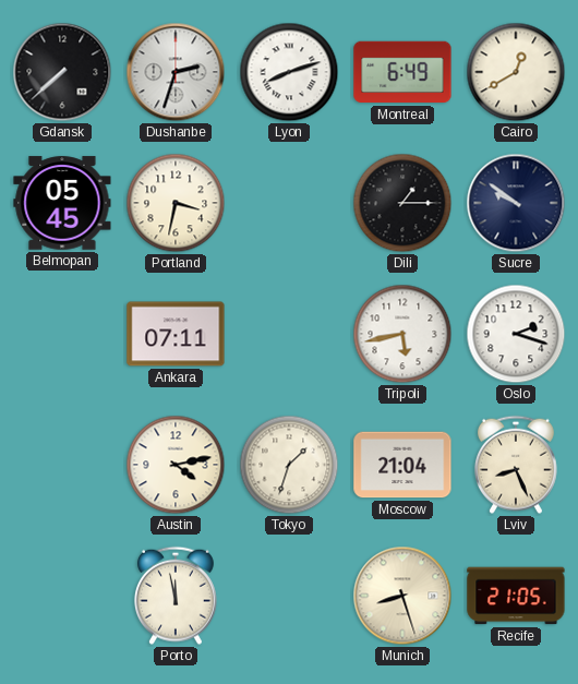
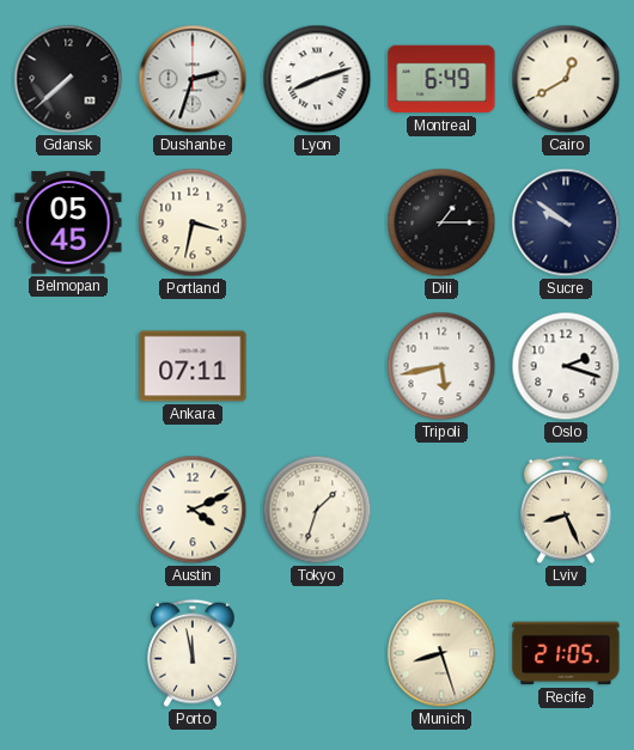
Austin: 4:13 -> 4:11
Moscow: 21:04 -> none
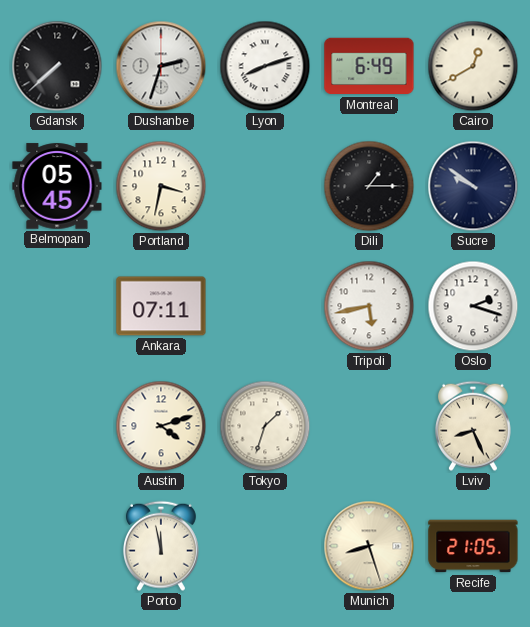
Austin: 4:11 -> 4:12
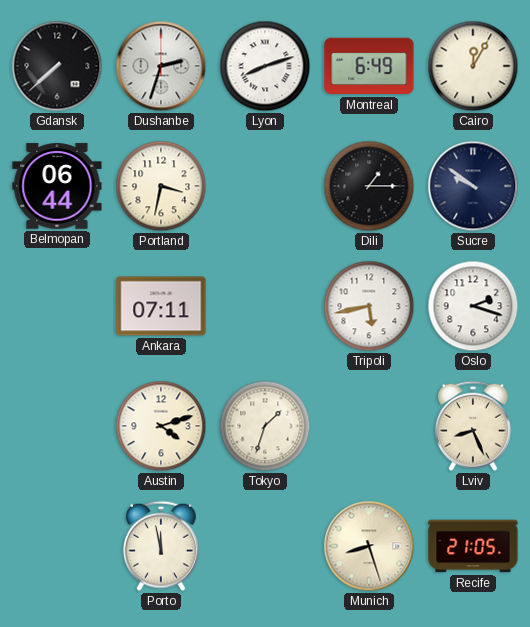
Cairo: 12:40 -> 12:05
Belmopan: 05:45 -> 06:44
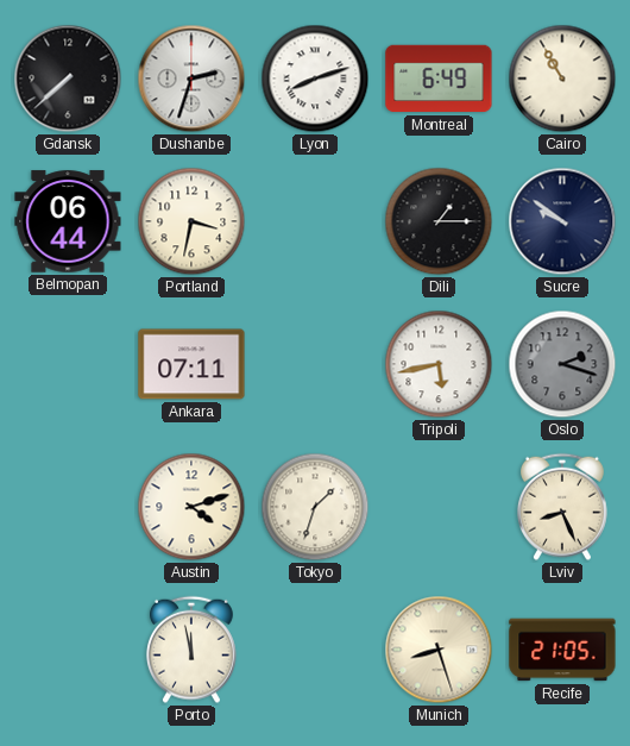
Cairo: 12:05 -> 10:55
Oslo dial: white -> grey
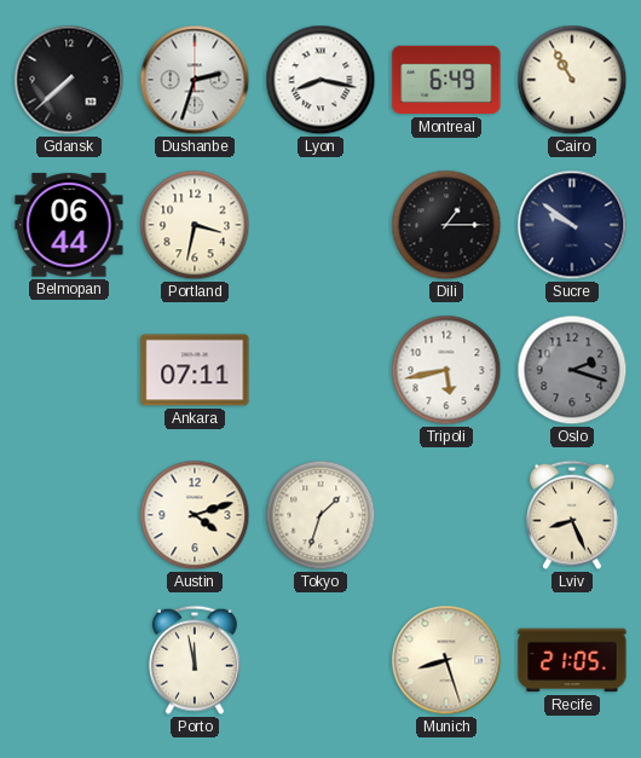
Lyon: 8:12 -> 8:17
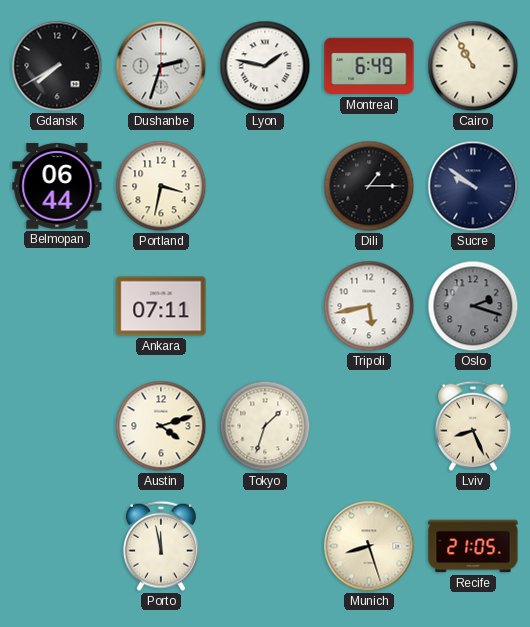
Gdansk: 7:38 -> 7:40
Lyon: 8:17 -> 1:47
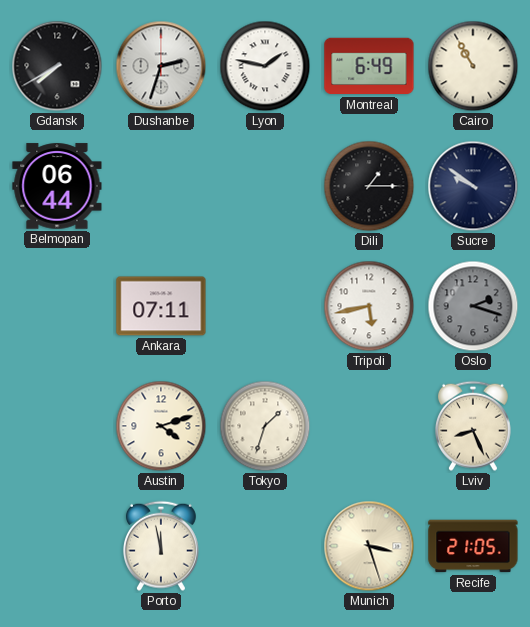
Portland: 3:32 -> none
Munich: 8:27 -> 3:27
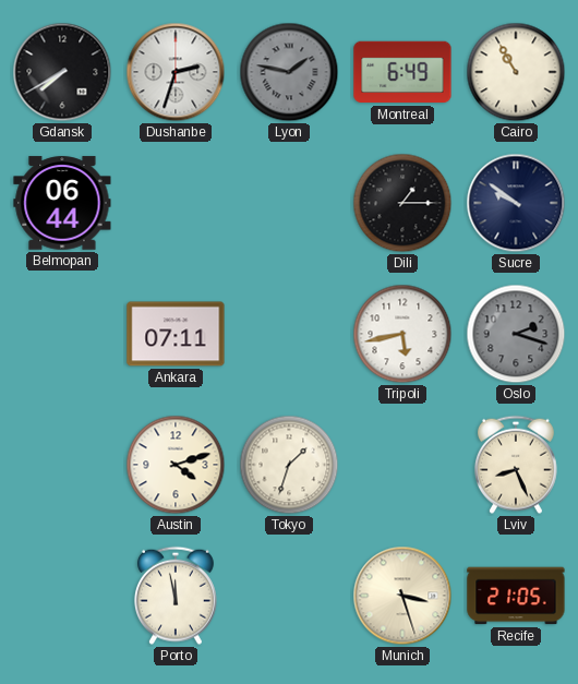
Lyon dial: white -> grey
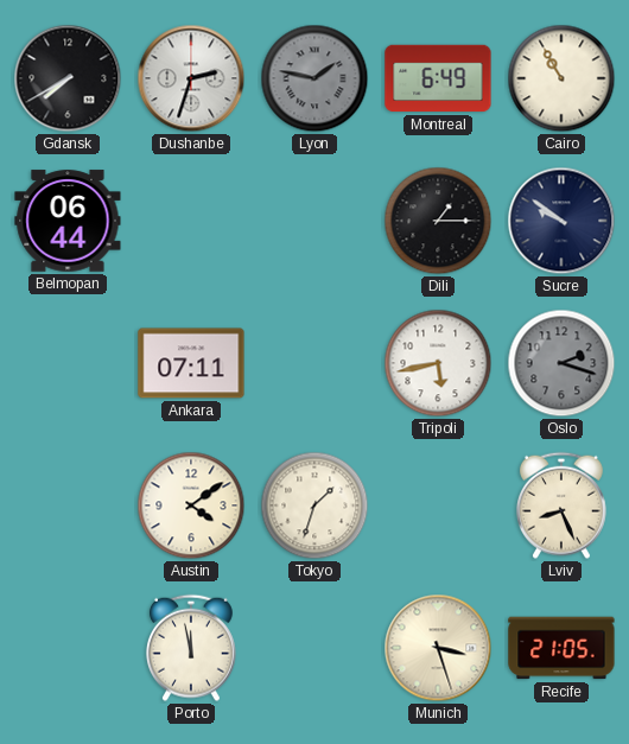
Austin: 4:12 -> 4:09
